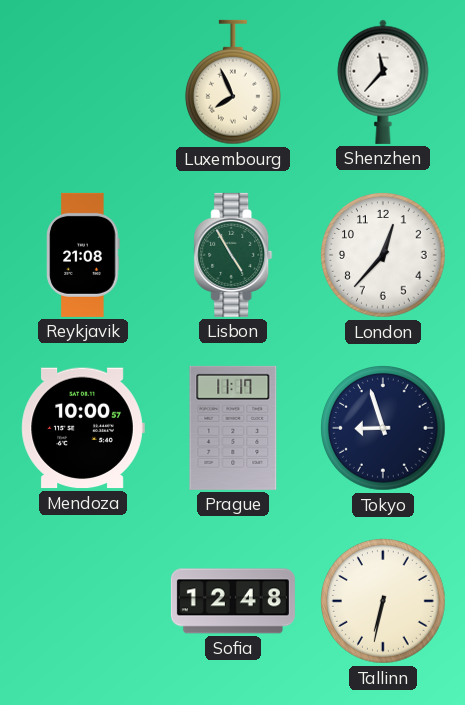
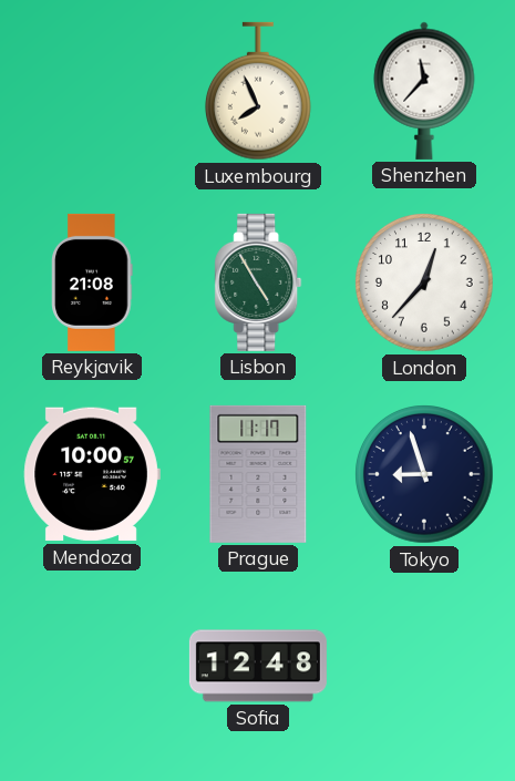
Tallinn: 6:32 -> none
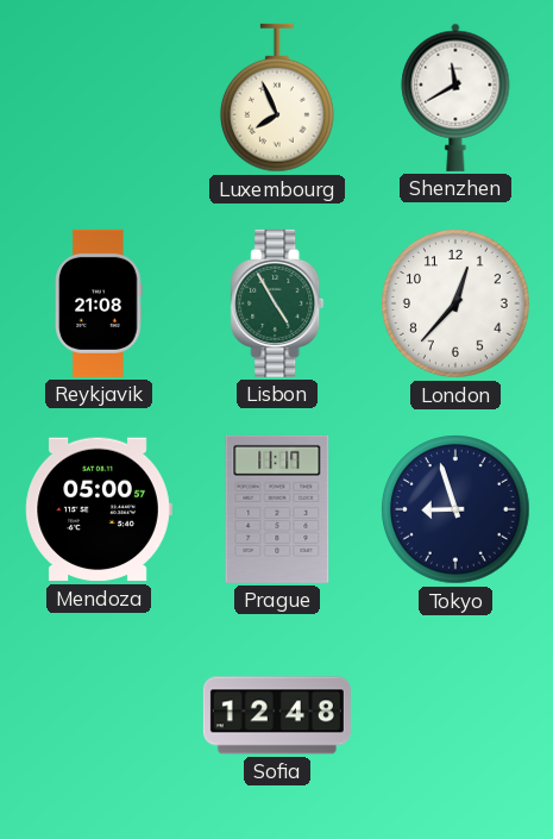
Shenzhen: 11:37 -> 11:40
Mendoza: 10:00 -> 05:00
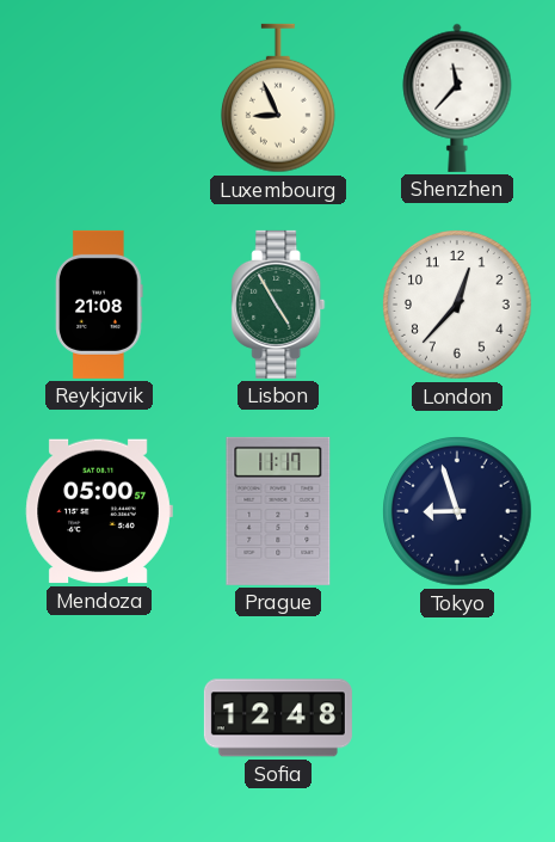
Luxembourg: 7:56 -> 8:56
Shenzhen: 11:40 -> 11:37
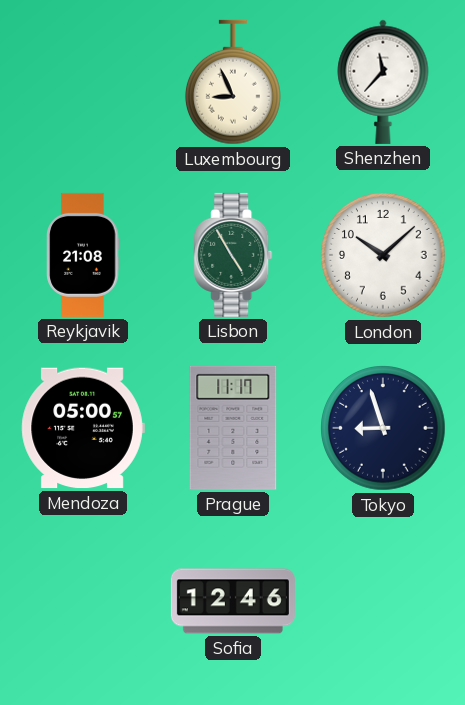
London: 12:37 -> 10:08
Sofia: 12:48 -> 12:46
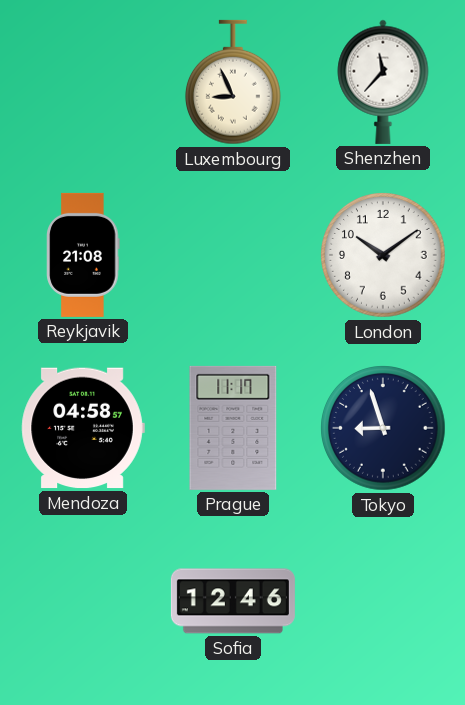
Lisbon: 4:55 -> none
London: 10:08 -> 10:09
Mendoza: 05:00 -> 04:58
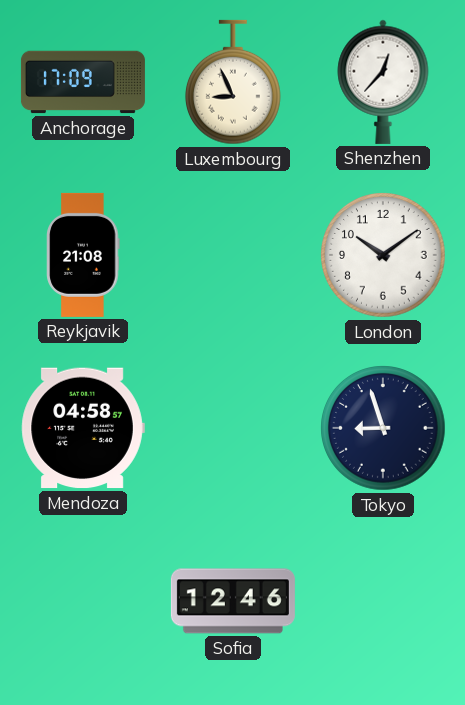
Anchorage: none -> 17:09
Shenzhen: 11:37 -> 12:37
Prague: 11:17 -> none
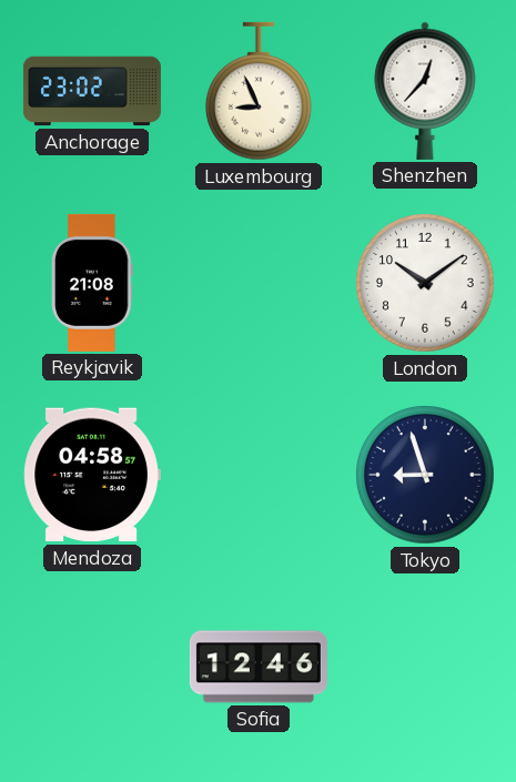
Anchorage: 17:09 -> 23:02
